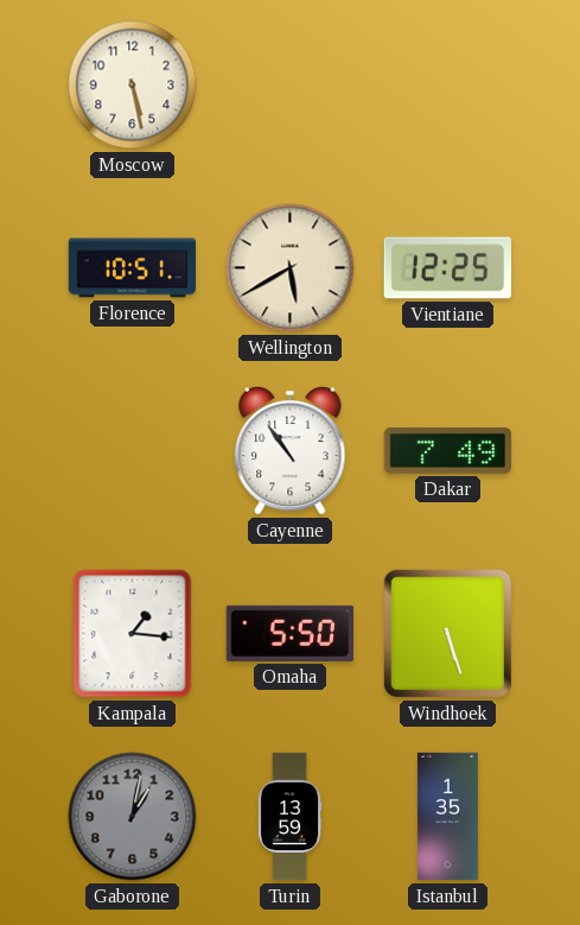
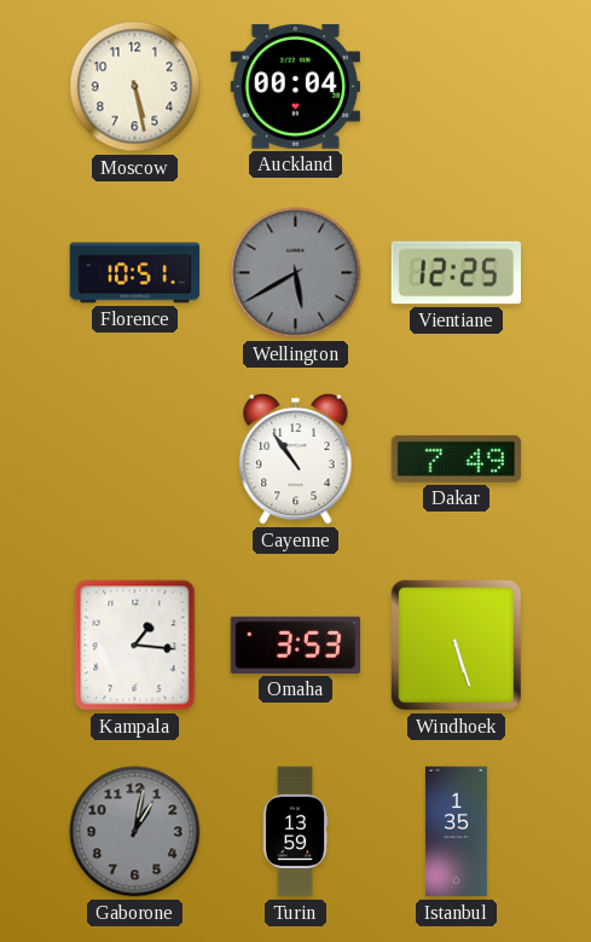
Auckland: none -> 00:04
Wellington dial: cream -> grey
Omaha: 5:50 -> 3:53
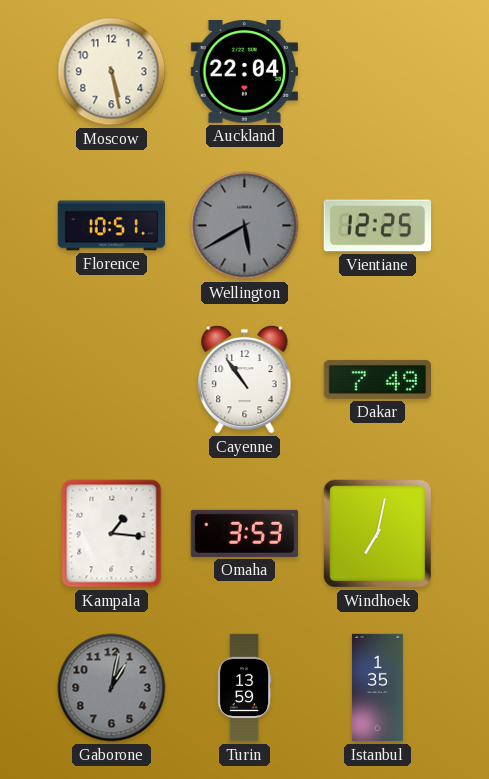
Auckland: 00:04 -> 22:04
Windhoek: 5:27 -> 7:02
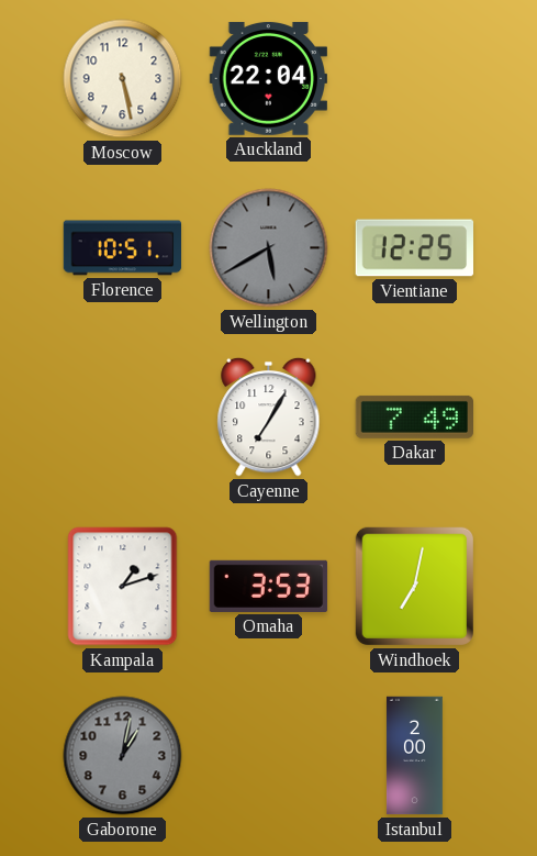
Cayenne: 10:54 -> 7:05
Kampala: 1:16 -> 1:12
Turin: 13:59 -> none
Istanbul: 1:35 -> 2:00
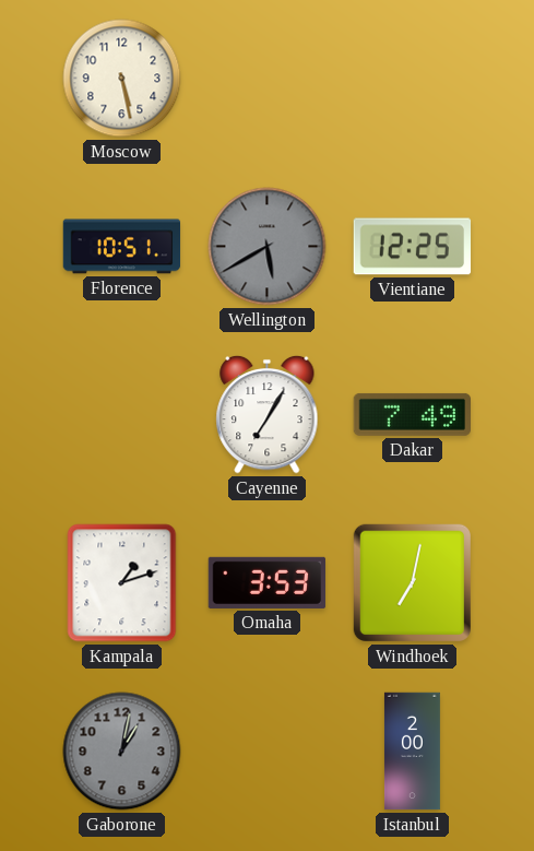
Auckland: 22:04 -> none
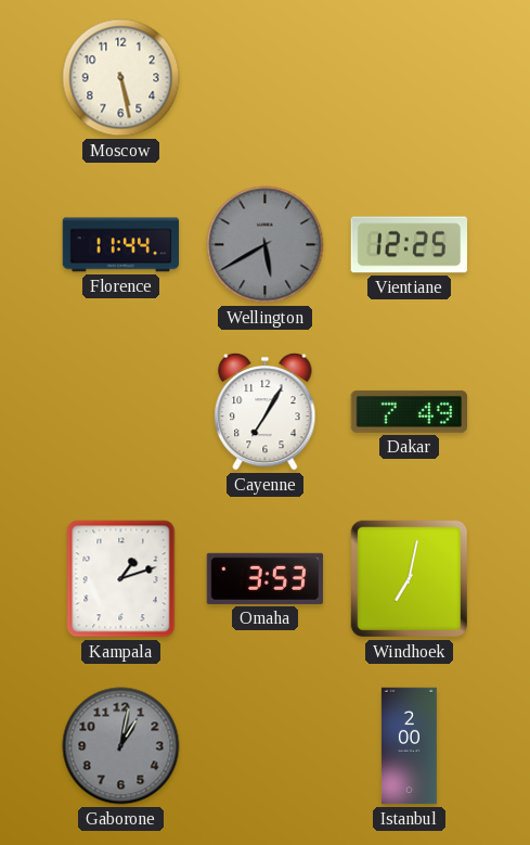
Florence: 10:51 -> 11:44
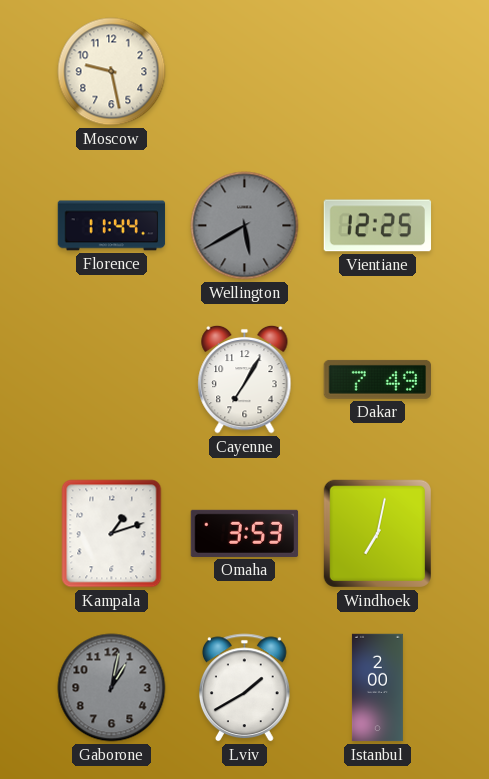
Moscow: 5:28 -> 9:28
Lviv: none -> 1:40
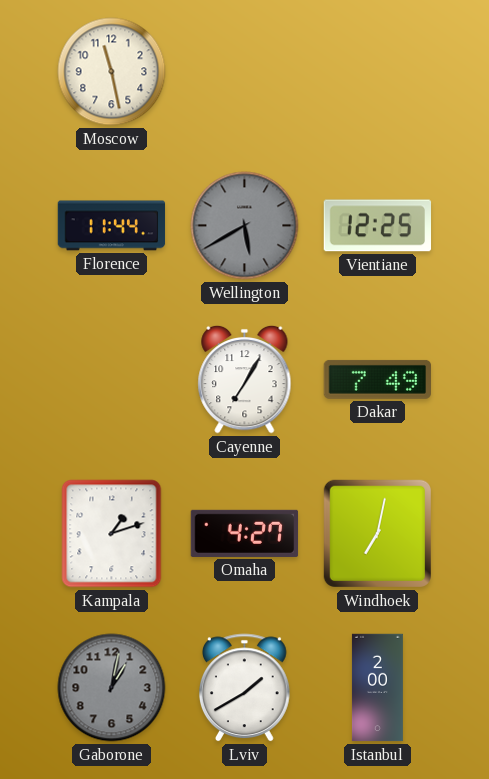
Moscow: 9:28 -> 11:28
Omaha: 3:53 -> 4:27
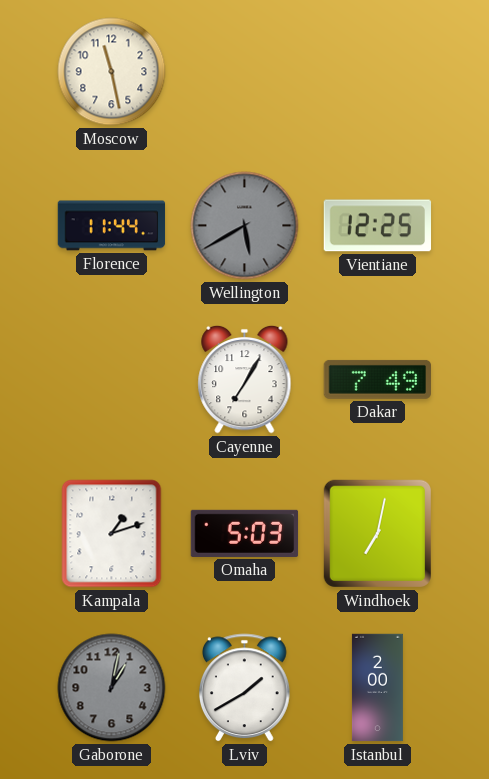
Omaha: 4:27 -> 5:03
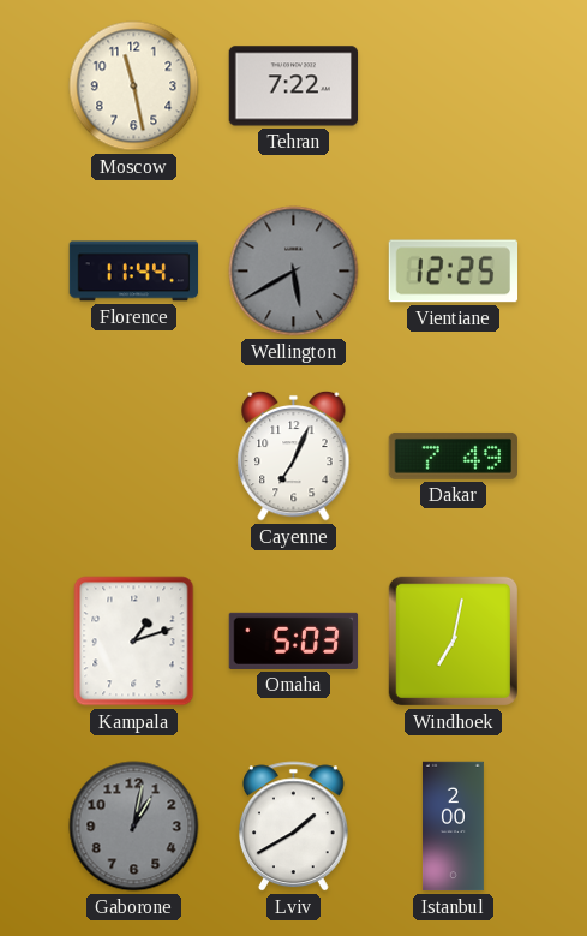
Tehran: none -> 7:22
Cayenne: 7:05 -> 7:04
